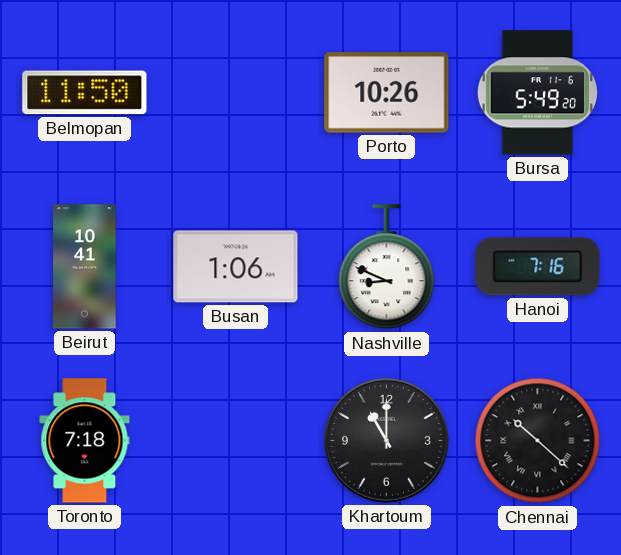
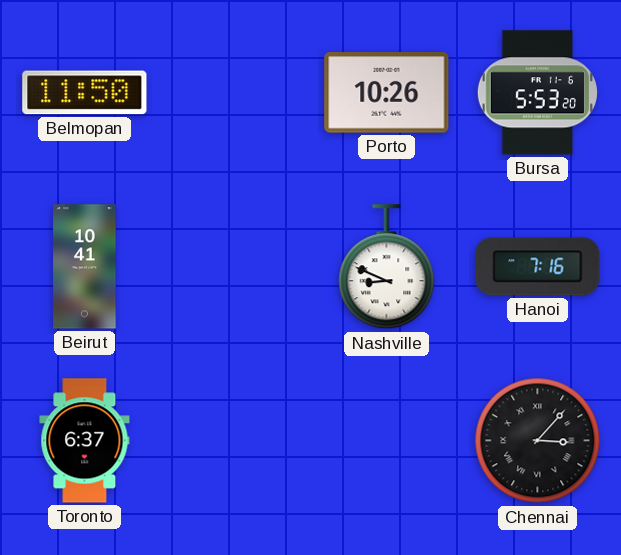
Bursa: 5:49 -> 5:53
Busan: 1:06 -> none
Toronto: 7:18 -> 6:37
Khartoum: 11:00 -> none
Chennai: 10:22 -> 3:07
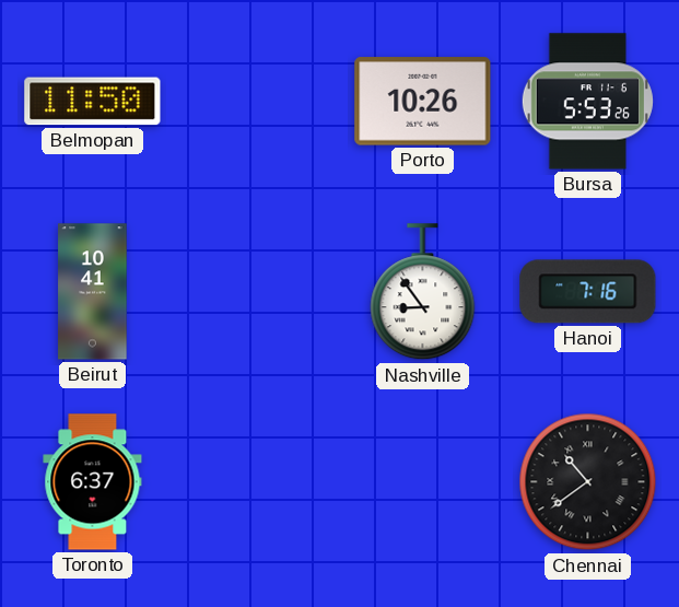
Bursa: 5:53:20 -> 5:53:26
Nashville: 8:49 -> 8:54
Chennai: 3:07 -> 10:39
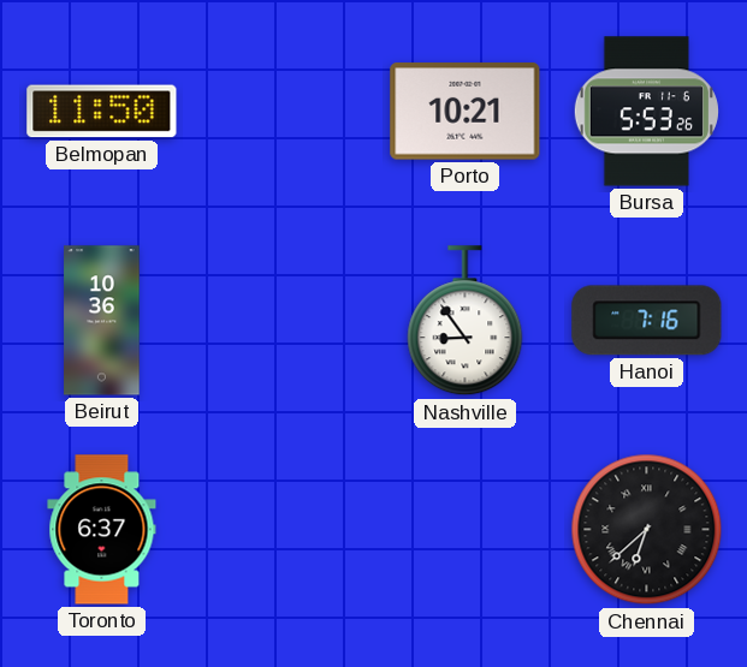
Porto: 10:26 -> 10:21
Beirut: 10:41 -> 10:36
Chennai: 10:39 -> 6:38
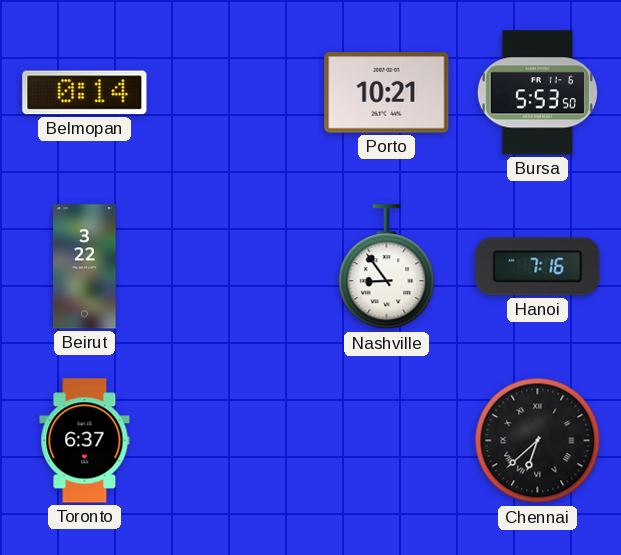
Belmopan: 11:50 -> 0:14
Bursa: 5:53:26 -> 5:53:50
Beirut: 10:36 -> 3:22
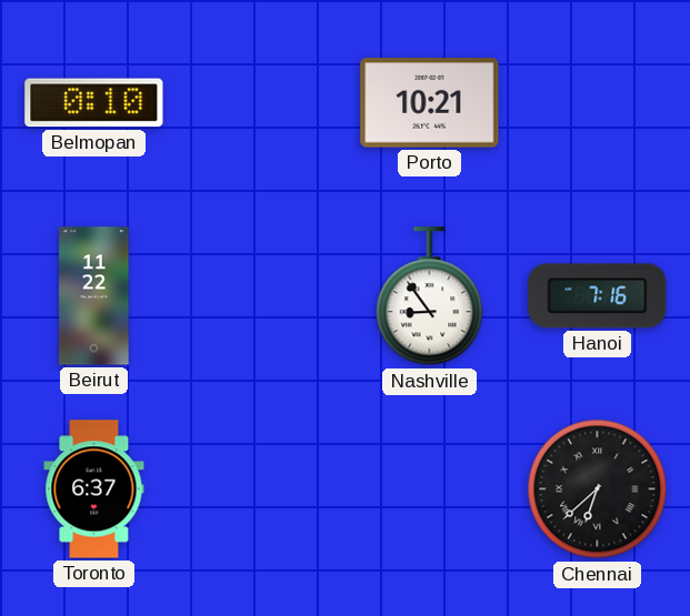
Belmopan: 0:14 -> 0:10
Bursa: 5:53 -> none
Beirut: 3:22 -> 11:22
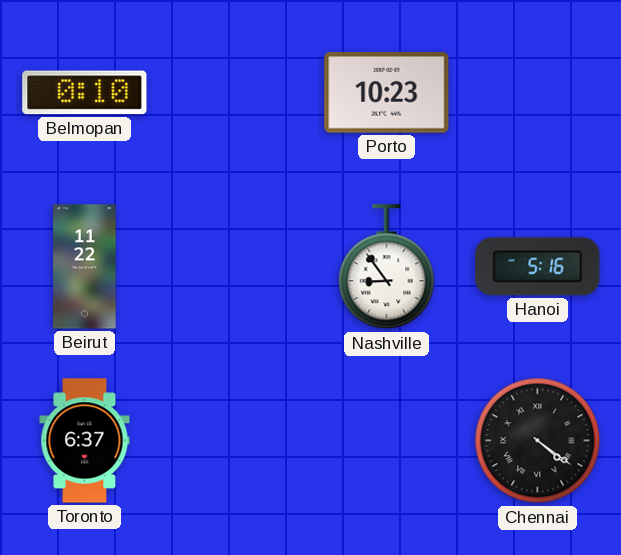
Porto: 10:21 -> 10:23
Hanoi: 7:16 -> 5:16
Chennai: 6:38 -> 4:21
